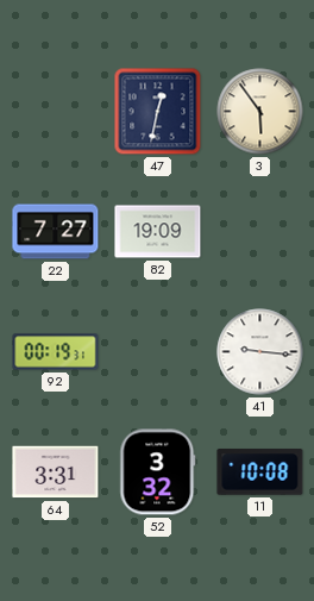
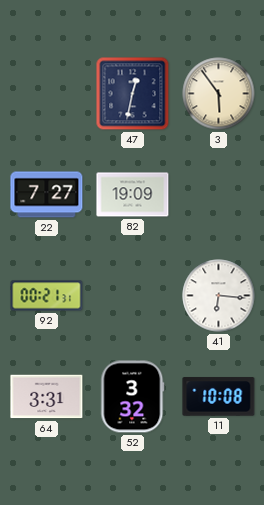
92: 00:19 -> 00:21
41: 9:16 -> 6:16
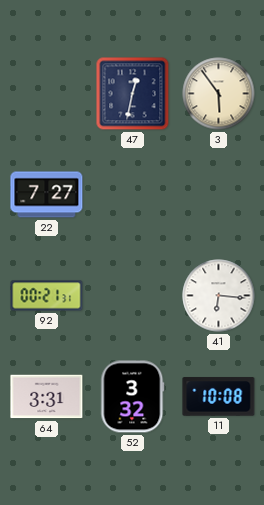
82: 19:09 -> none
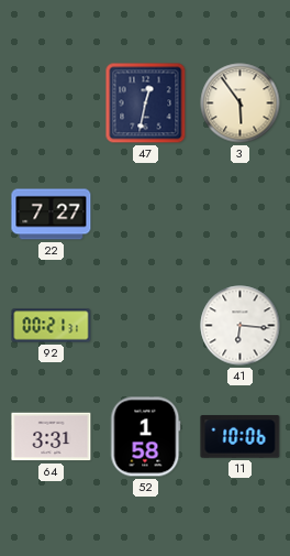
52: 3:32 -> 1:58
11: 10:08 -> 10:06
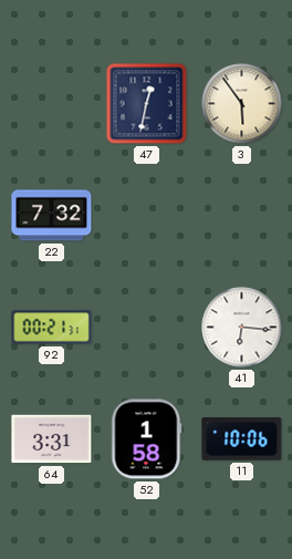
22: 7:27 -> 7:32
